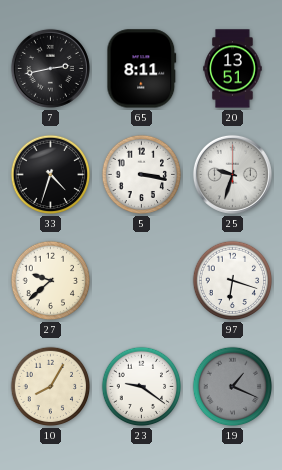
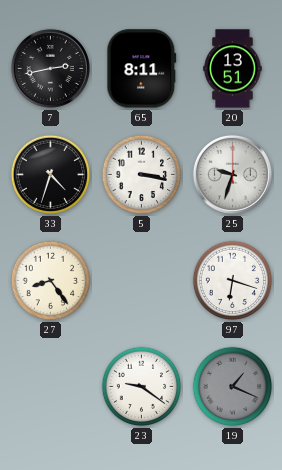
27: 9:38 -> 8:24
10: 8:05 -> none
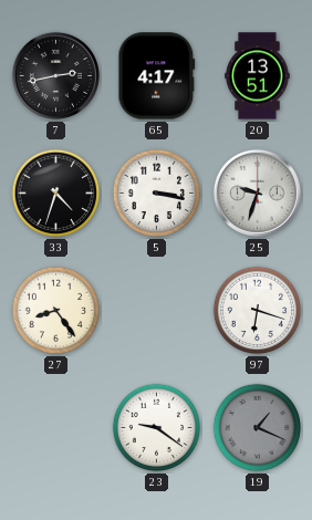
65: 8:11 -> 4:17
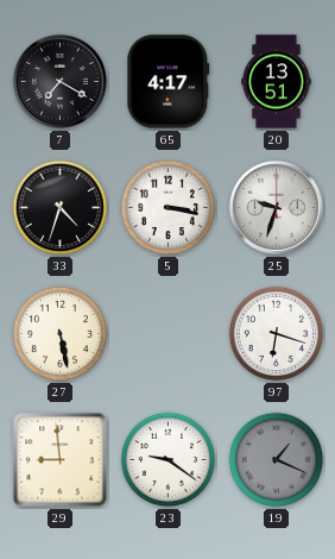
7: 2:43 -> 7:20
27: 8:24 -> 5:28
29: none -> 8:59
